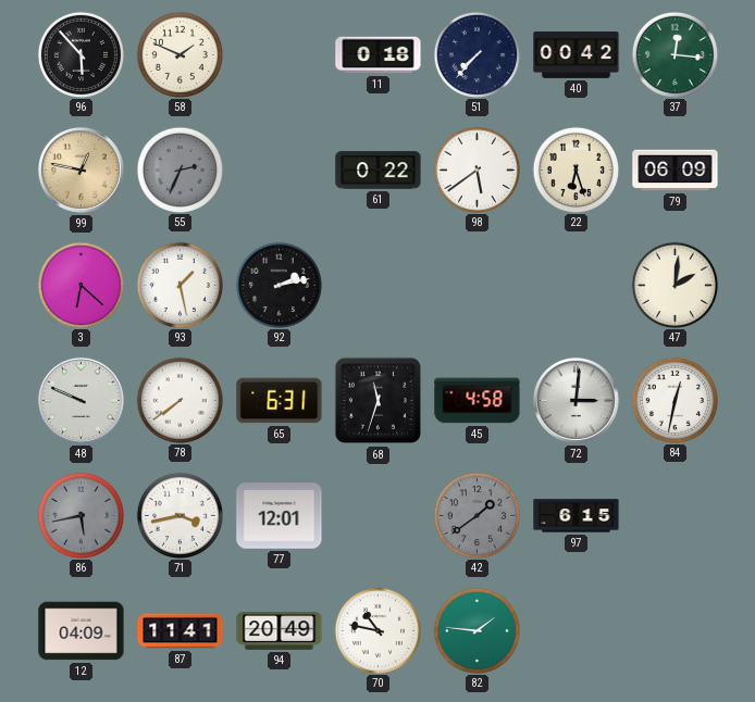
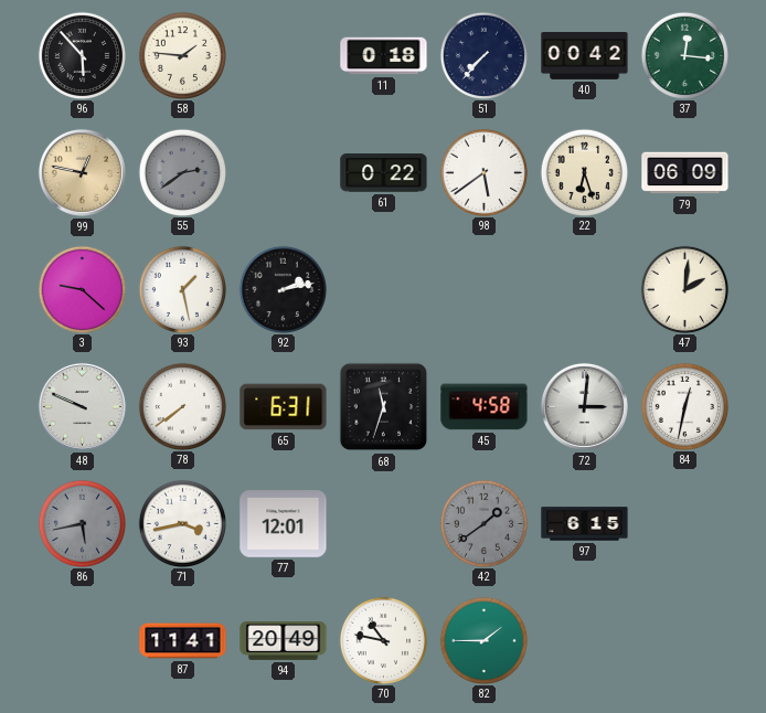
58: 1:49 -> 1:46
55: 2:34 -> 2:39
3: 6:22 -> 9:22
12: 04:09 -> none
82: 1:46 -> 1:45
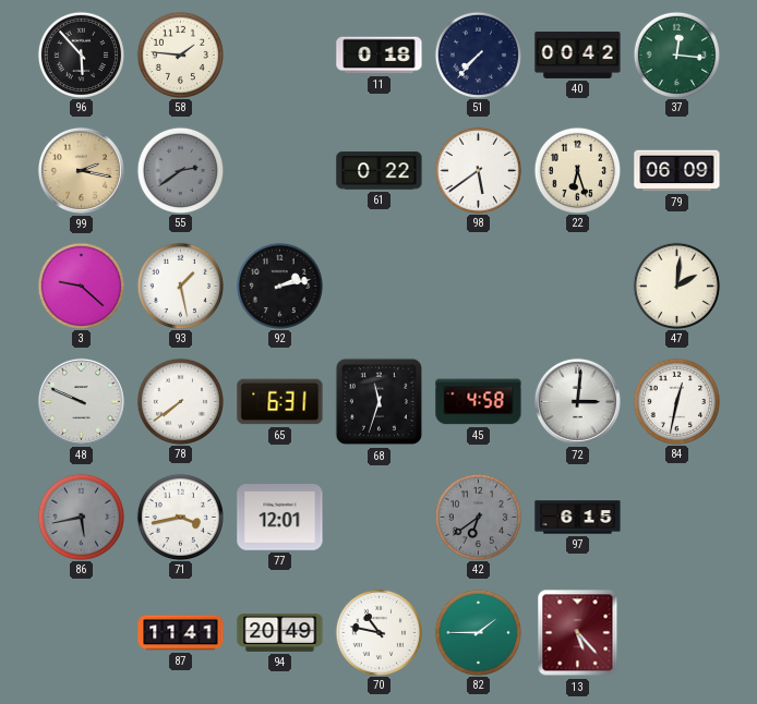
99: 12:47 -> 2:17
42: 1:39 -> 6:39
13: none -> 5:23
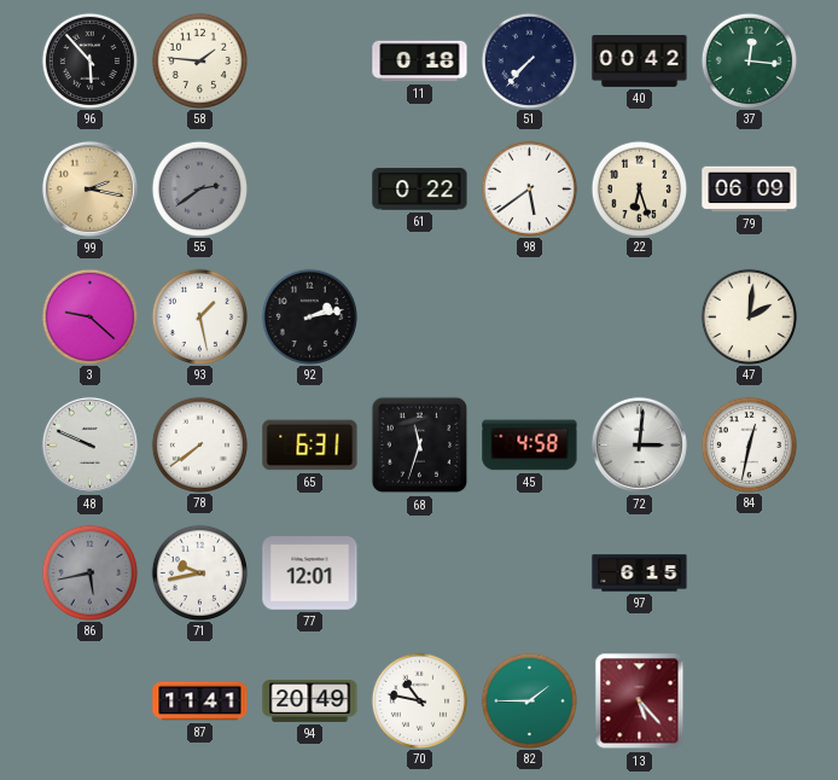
71: 3:43 -> 9:43
42: 6:39 -> none
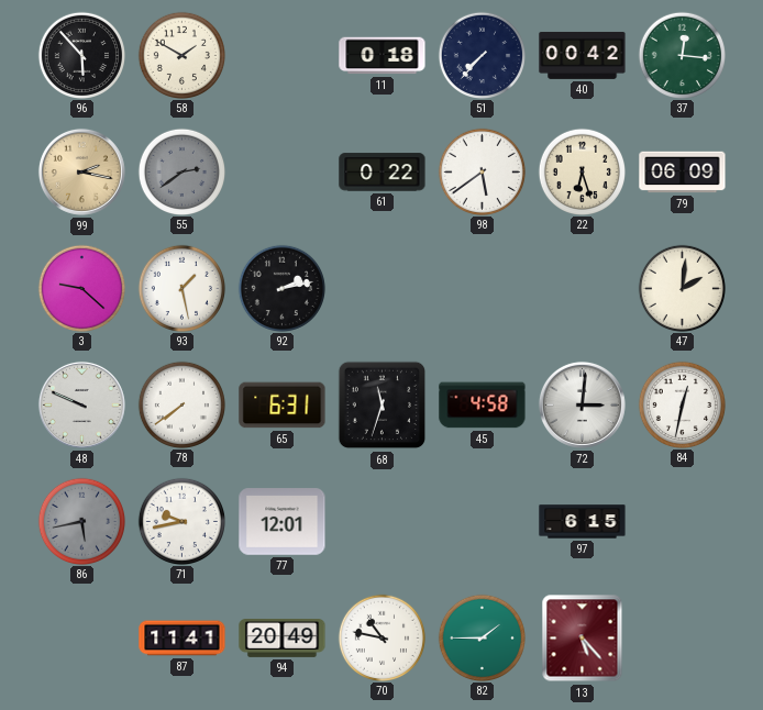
58: 1:46 -> 1:50
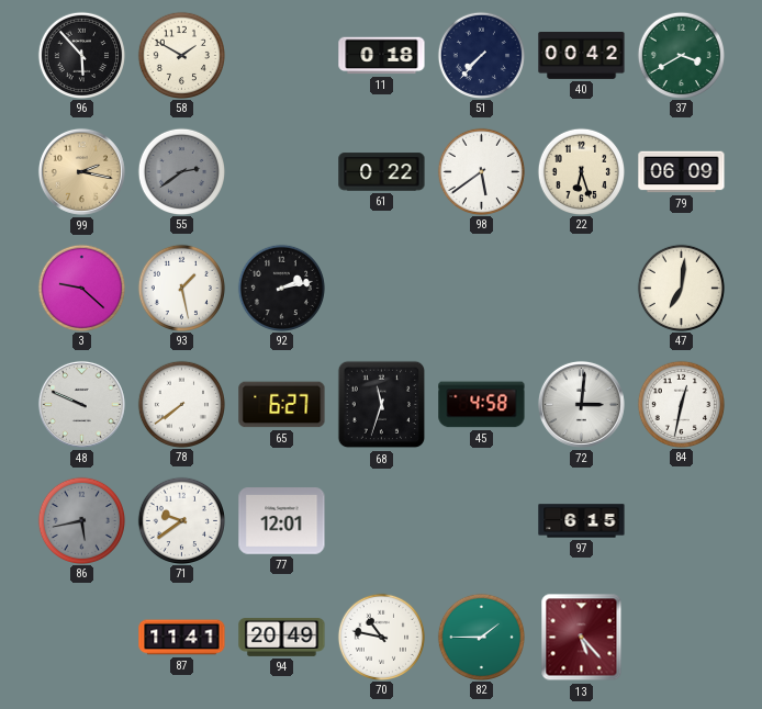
37: 12:16 -> 3:40
47: 2:01 -> 7:01
65: 6:31 -> 6:27
71: 9:43 -> 9:39
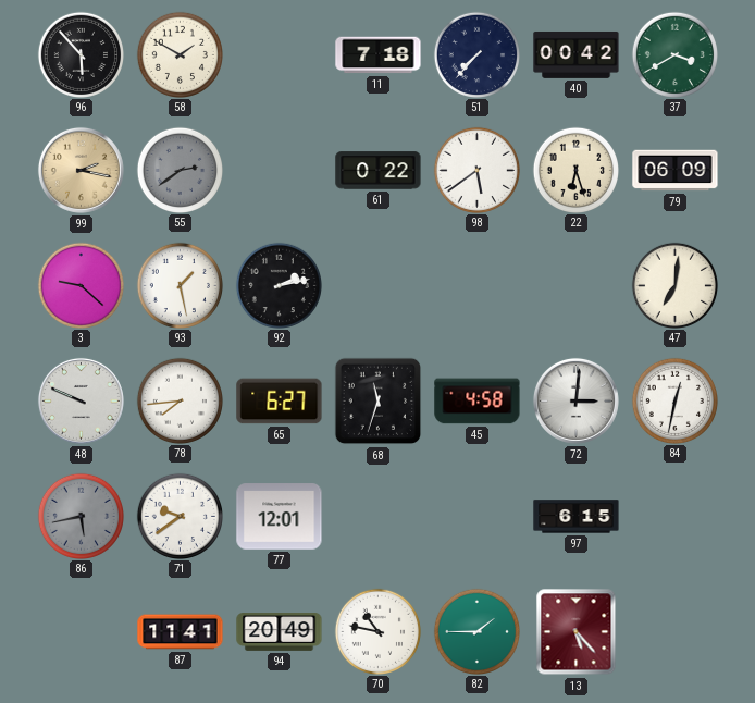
11: 0:18 -> 7:18
78: 7:39 -> 7:44
